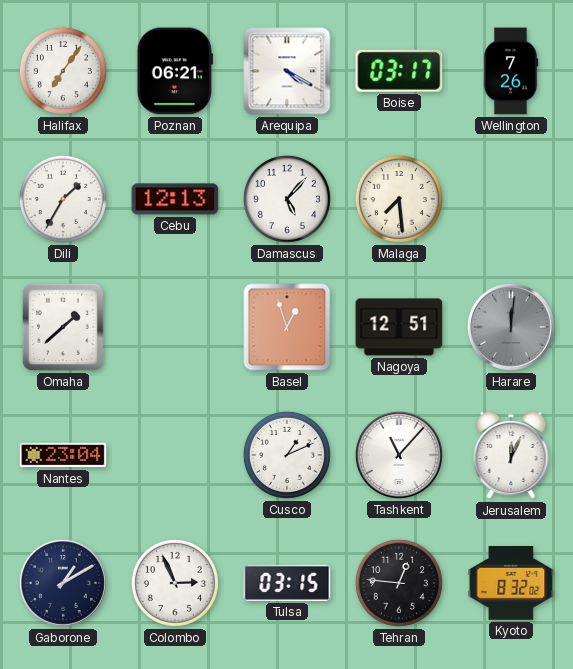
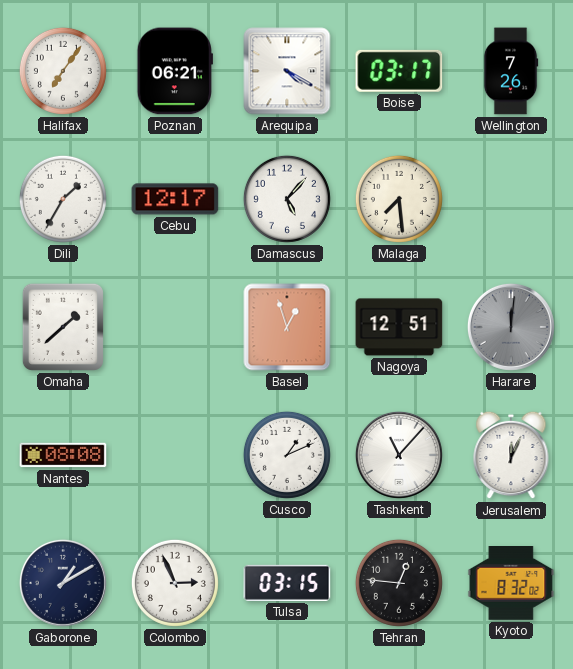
Cebu: 12:13 -> 12:17
Nantes: 23:04 -> 08:08
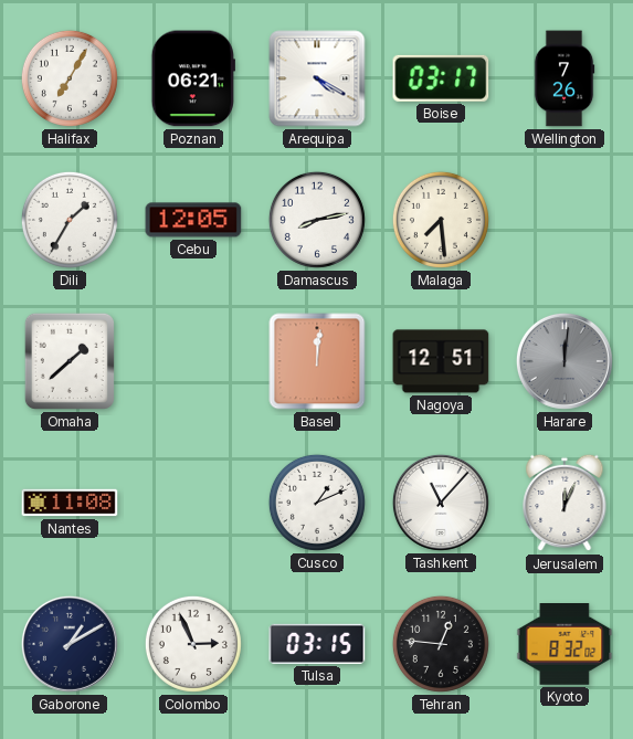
Halifax: 7:06 -> 7:05
Cebu: 12:17 -> 12:05
Damascus: 5:07 -> 8:13
Basel: 12:57 -> 12:01
Nantes: 08:08 -> 11:08
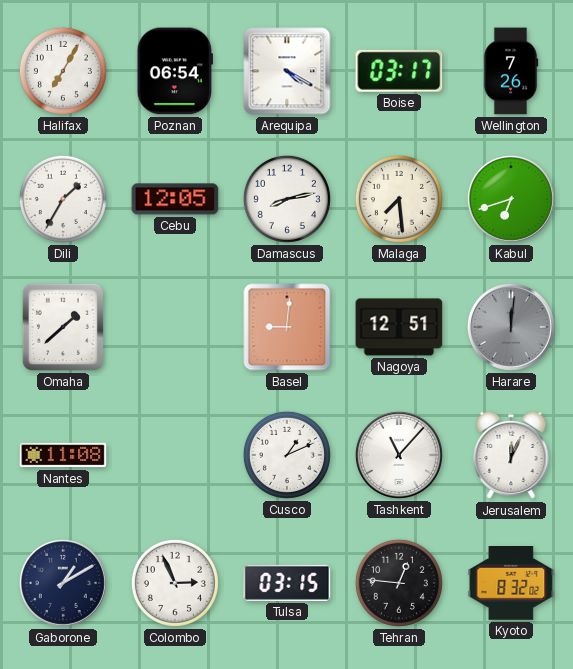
Poznan: 06:21 -> 06:54
Kabul: none -> 6:42
Basel: 12:01 -> 9:01
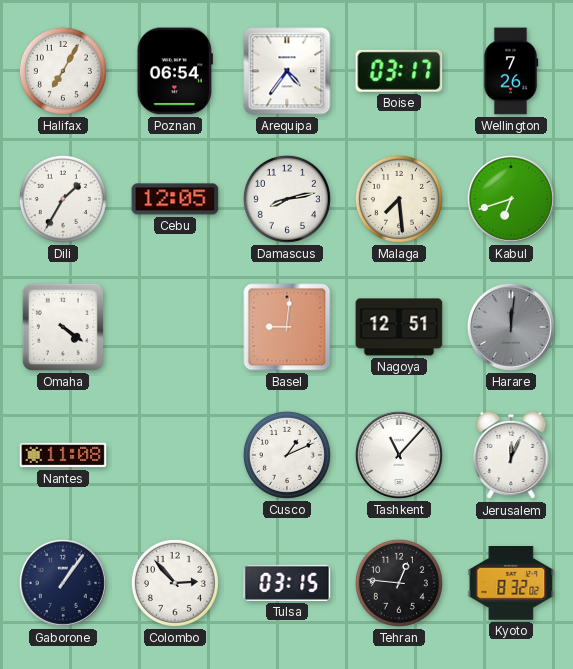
Arequipa: 4:20 -> 4:36
Omaha: 1:38 -> 4:21
Gaborone: 1:10 -> 1:06
Colombo: 2:56 -> 2:53
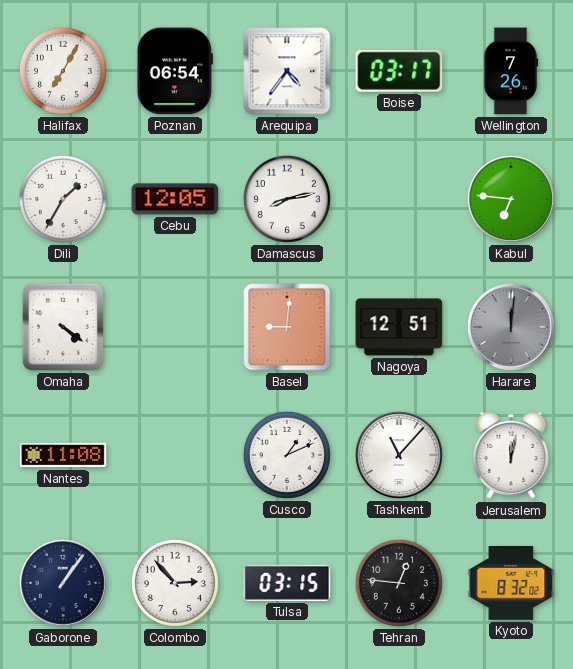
Malaga: 7:29 -> none
Kabul: 6:42 -> 6:46
Jerusalem: 12:04 -> 12:02
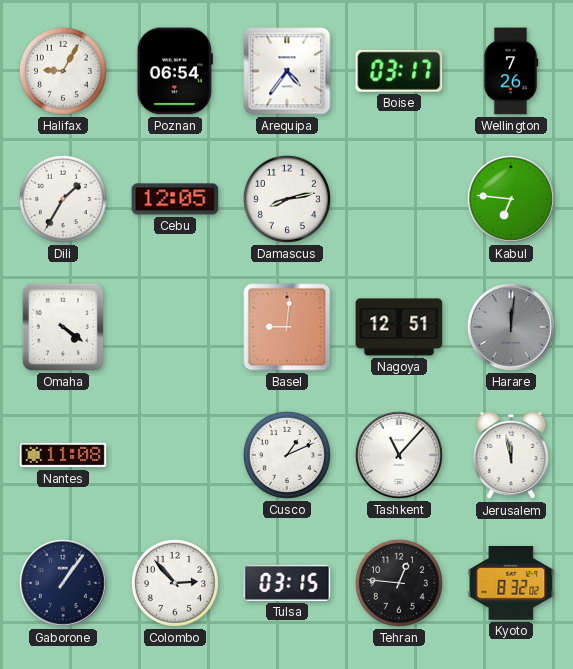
Halifax: 7:05 -> 9:05
Jerusalem: 12:02 -> 11:58
